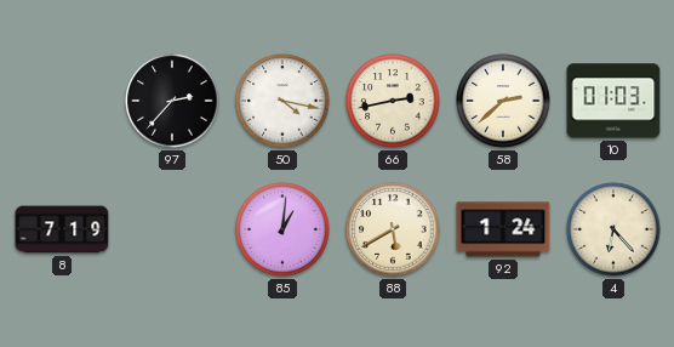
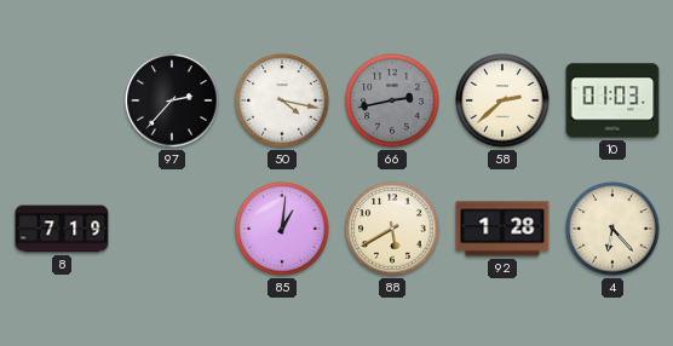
66 dial: cream -> grey
92: 1:24 -> 1:28
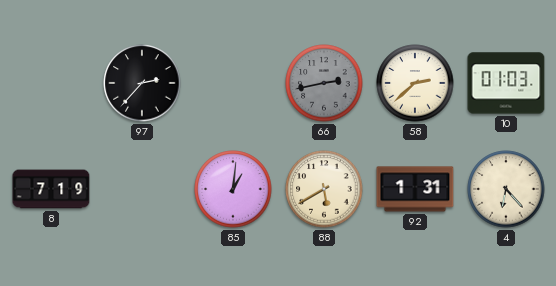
50: 4:17 -> none
92: 1:28 -> 1:31
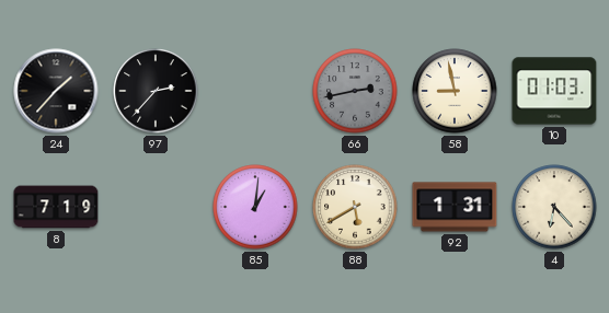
24: none -> 1:37
58: 2:38 -> 8:58
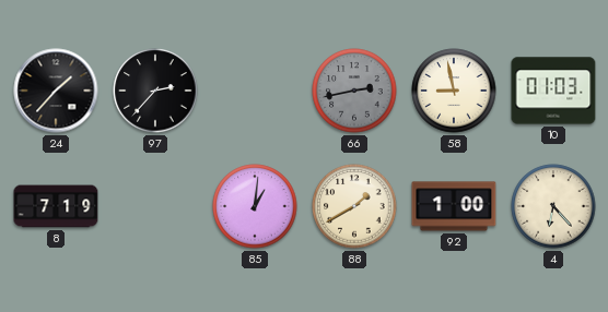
88: 5:40 -> 1:40
92: 1:31 -> 1:00
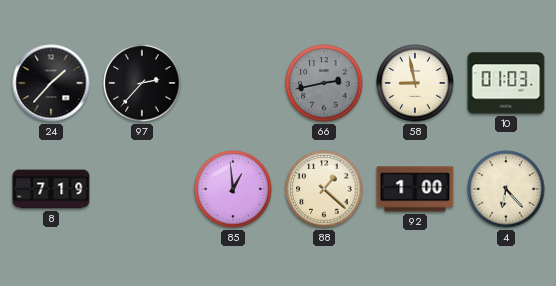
85: 1:01 -> 12:59
88: 1:40 -> 1:22
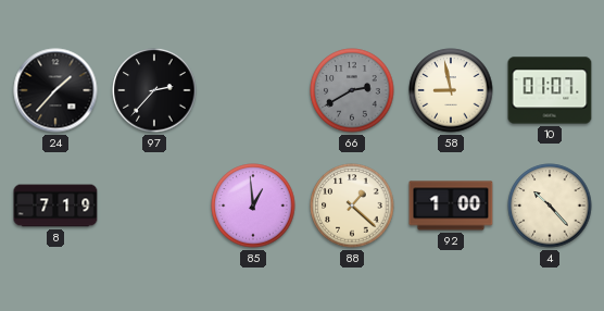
66: 2:43 -> 2:40
10: 01:03 -> 01:07
4: 6:23 -> 10:23
